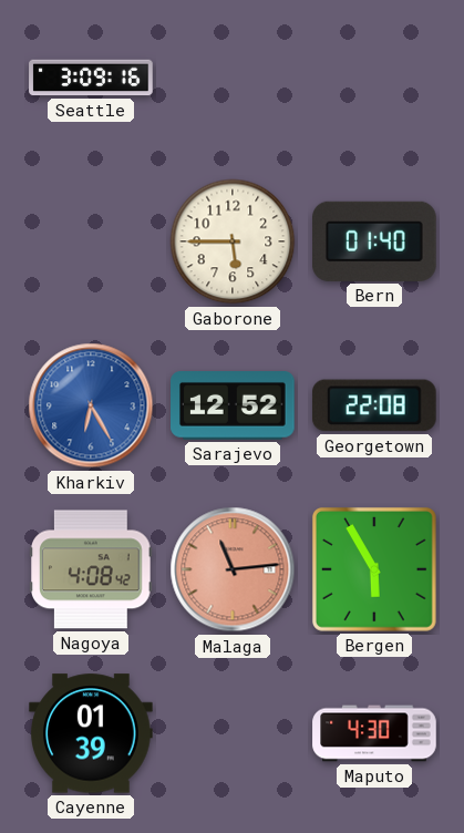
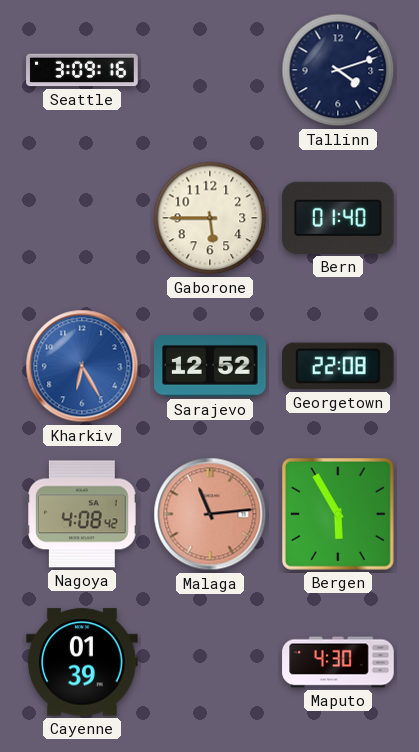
Tallinn: none -> 4:12
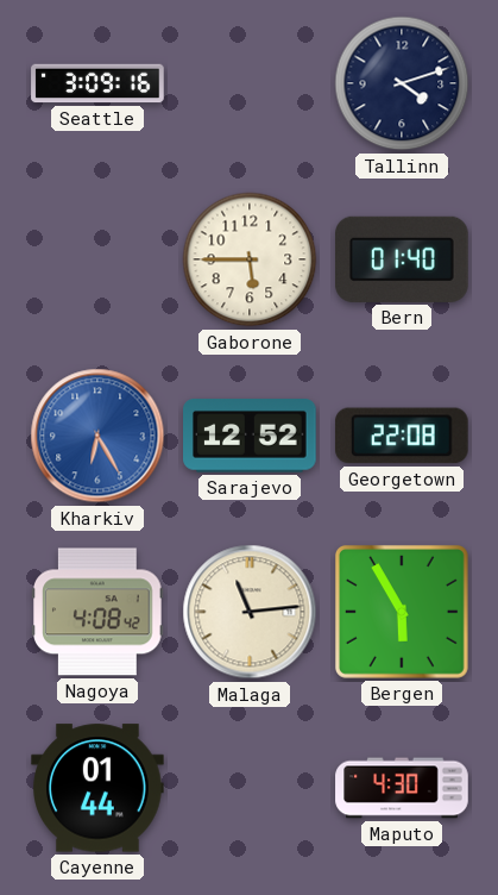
Malaga dial: salmon -> cream
Cayenne: 01:39 -> 01:44
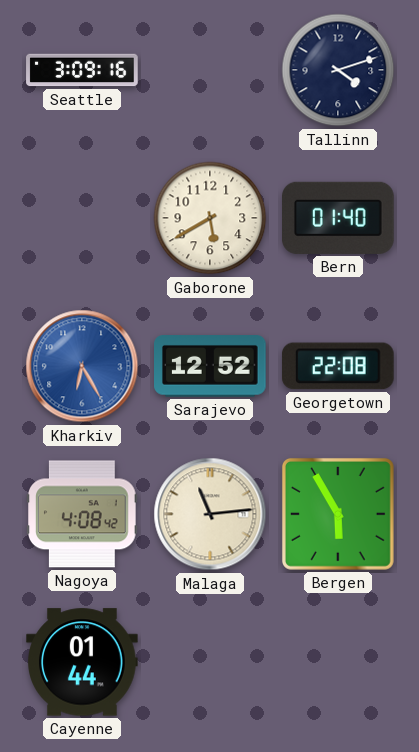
Gaborone: 5:45 -> 5:40
Maputo: 4:30 -> none
